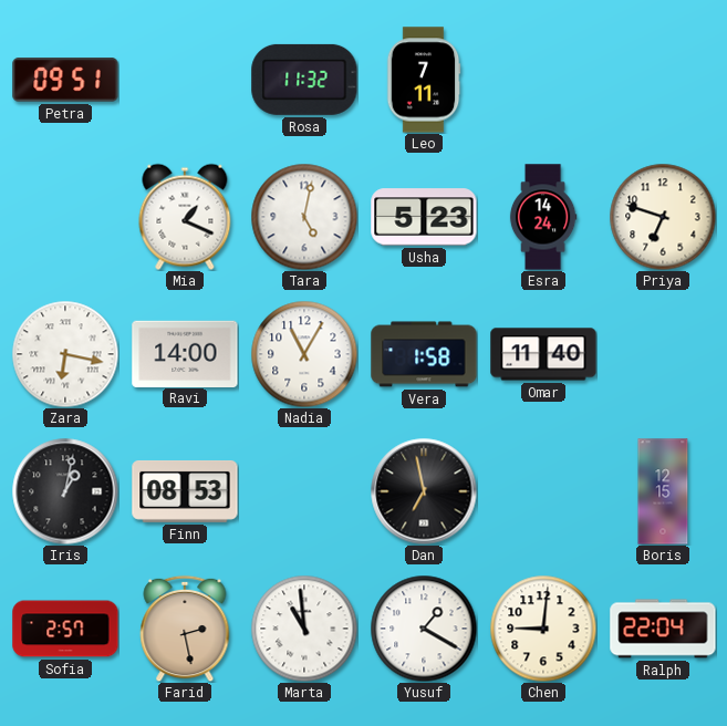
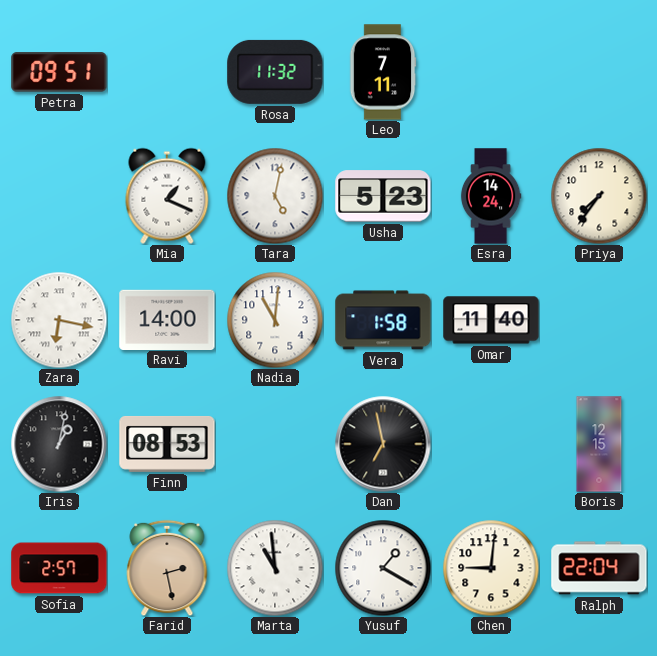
Priya: 6:48 -> 7:36
Nadia: 11:05 -> 11:01
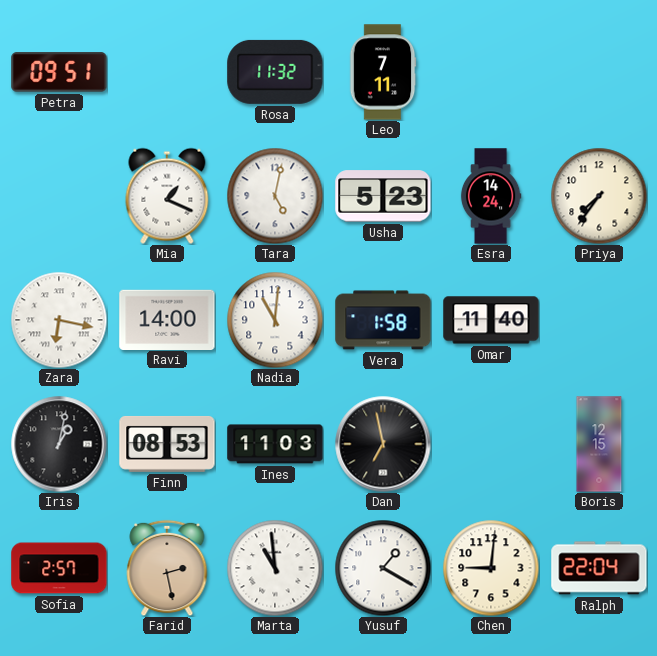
Ines: none -> 11:03
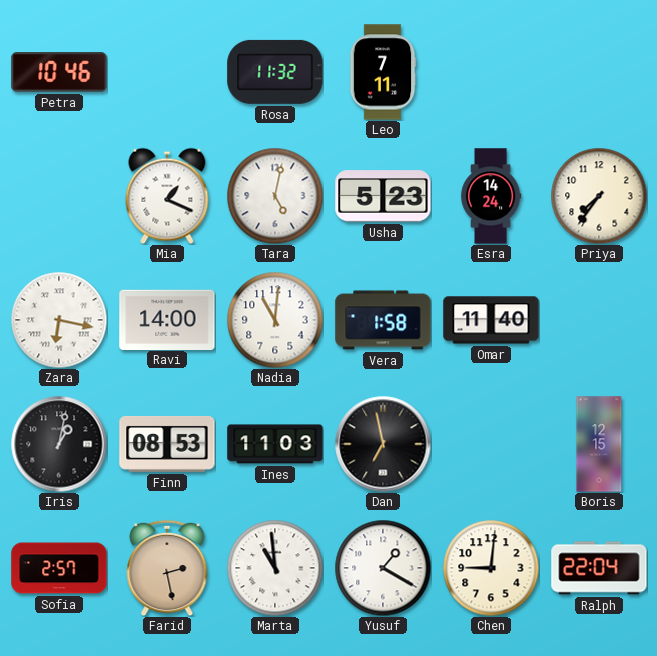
Petra: 09:51 -> 10:46
